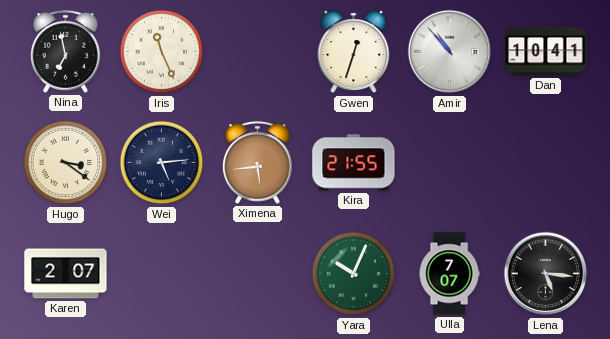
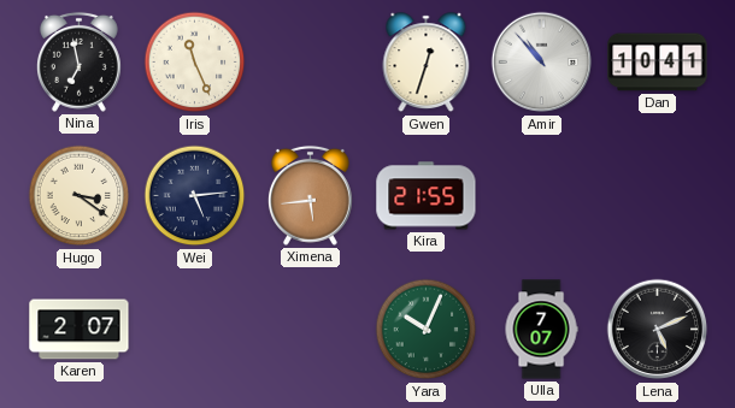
Lena: 5:16 -> 5:11
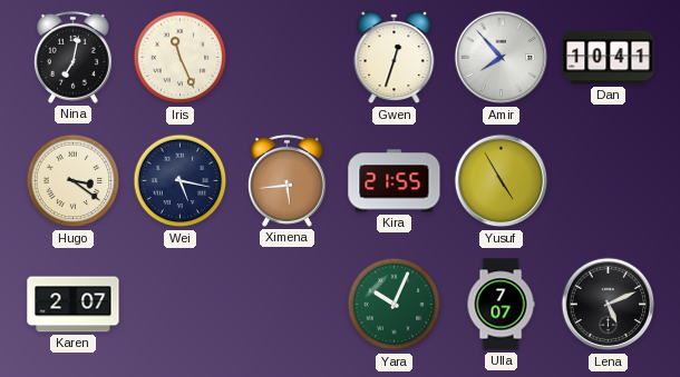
Nina: 6:58 -> 7:02
Amir: 10:53 -> 7:53
Wei: 5:14 -> 5:17
Yusuf: none -> 4:55
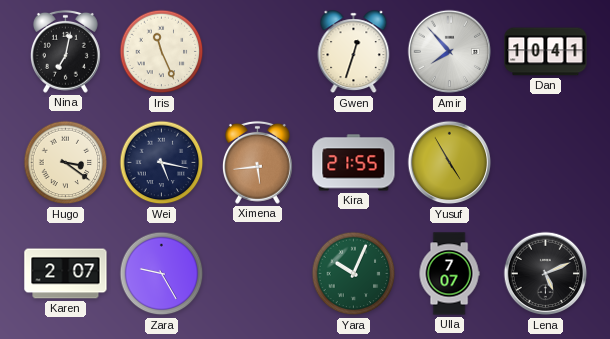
Zara: none -> 9:25
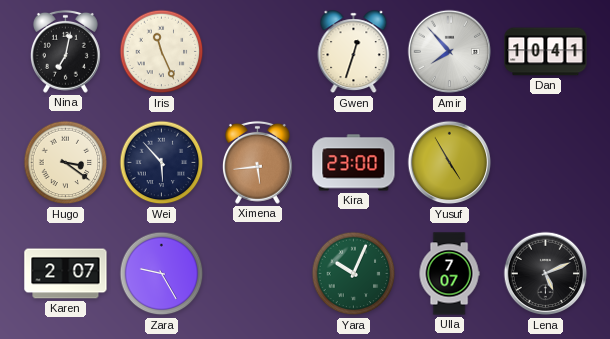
Wei: 5:17 -> 5:53
Kira: 21:55 -> 23:00
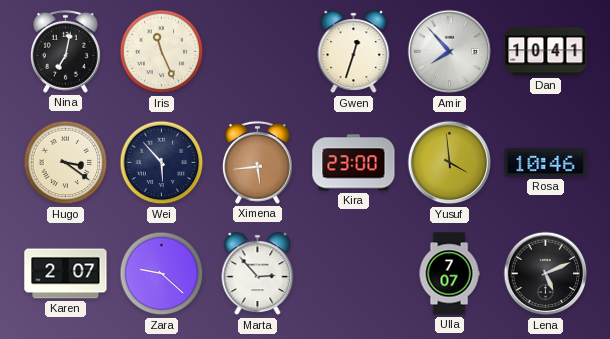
Yusuf: 4:55 -> 3:59
Rosa: none -> 10:46
Zara: 9:25 -> 9:22
Marta: none -> 2:53
Yara: 10:04 -> none
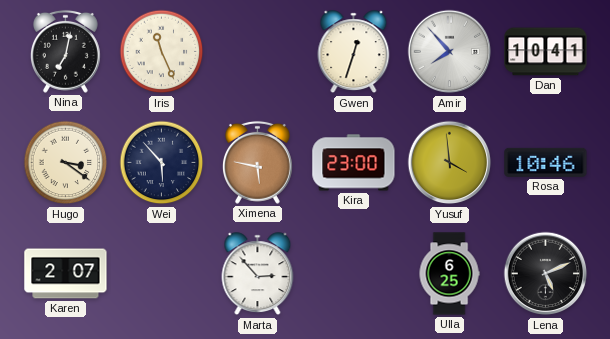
Ximena: 5:44 -> 5:47
Zara: 9:22 -> none
Ulla: 7:07 -> 6:25
